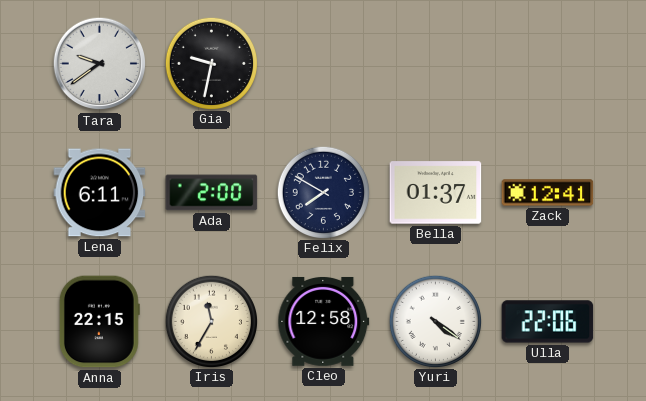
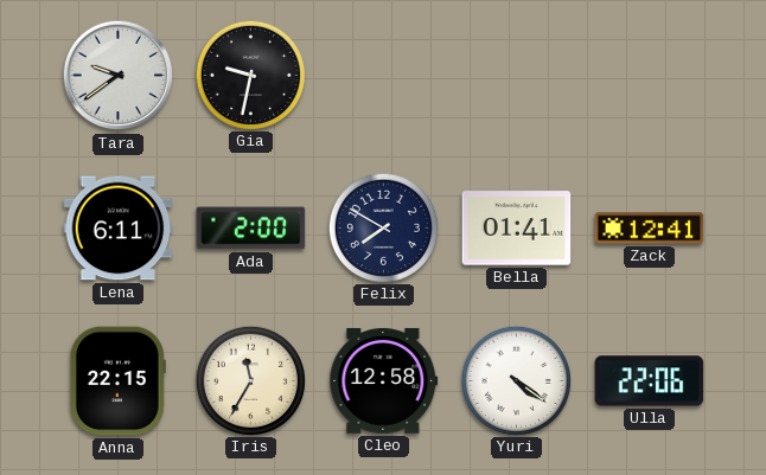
Bella: 01:37 -> 01:41
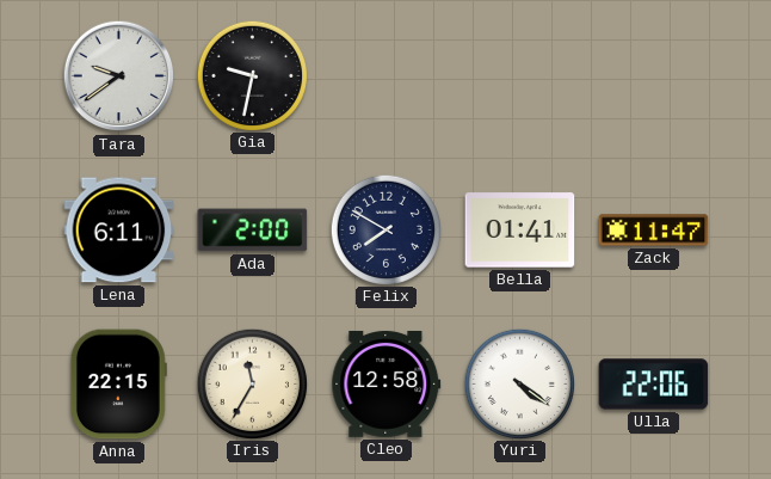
Zack: 12:41 -> 11:47
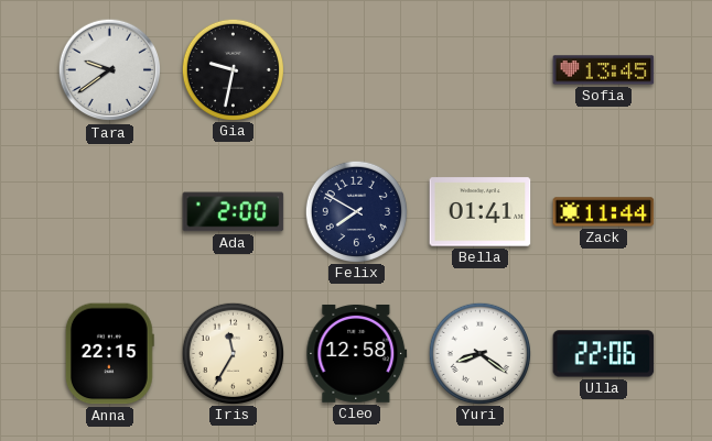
Sofia: none -> 13:45
Lena: 6:11 -> none
Zack: 11:47 -> 11:44
Yuri: 4:21 -> 8:21
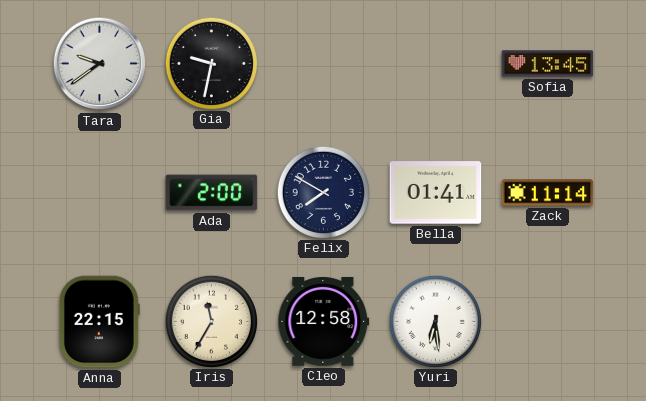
Zack: 11:44 -> 11:14
Yuri: 8:21 -> 6:29
Ulla: 22:06 -> none
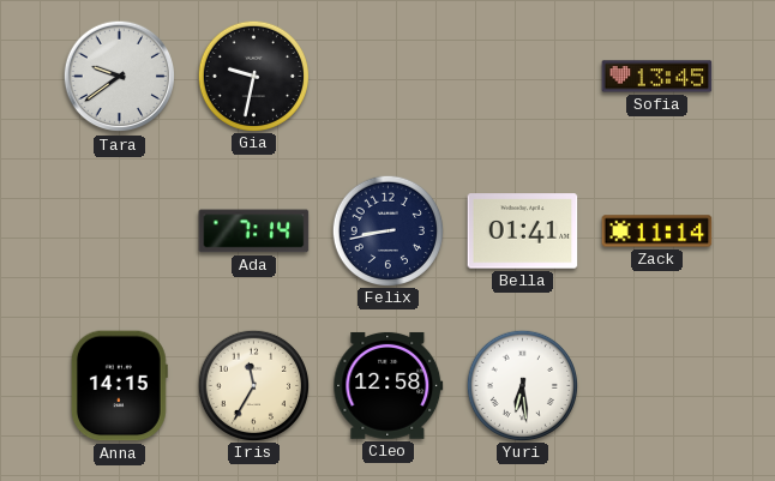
Ada: 2:00 -> 7:14
Felix: 7:50 -> 8:43
Anna: 22:15 -> 14:15
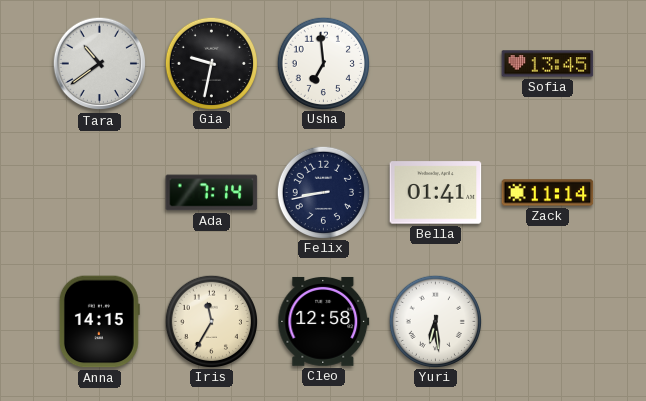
Tara: 9:39 -> 10:39
Usha: none -> 6:59
